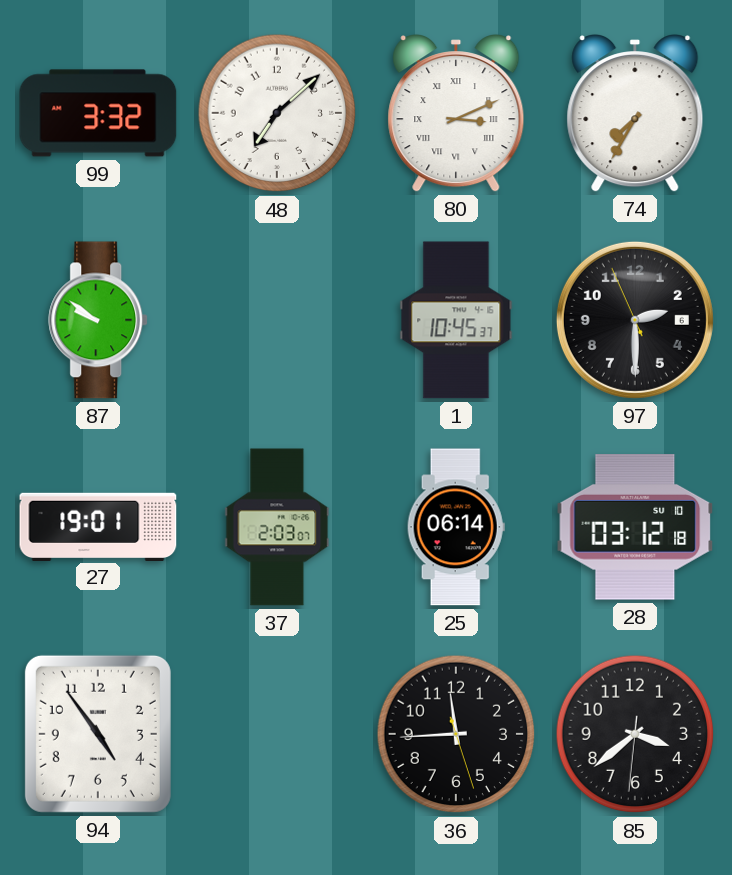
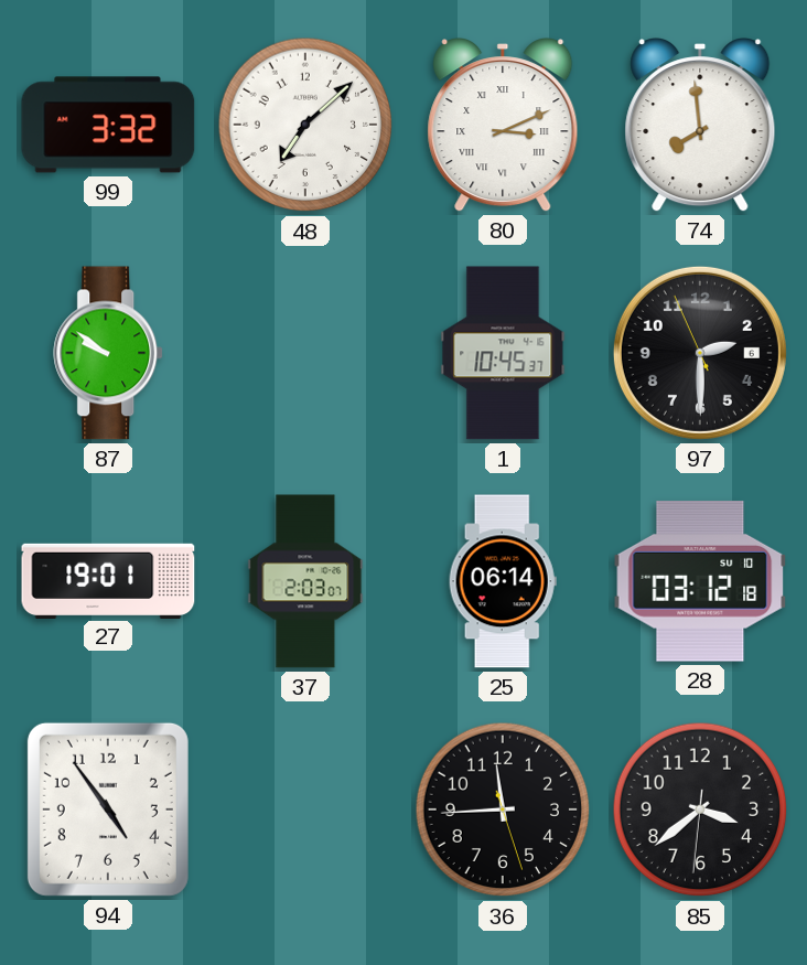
74: 7:35 -> 7:59
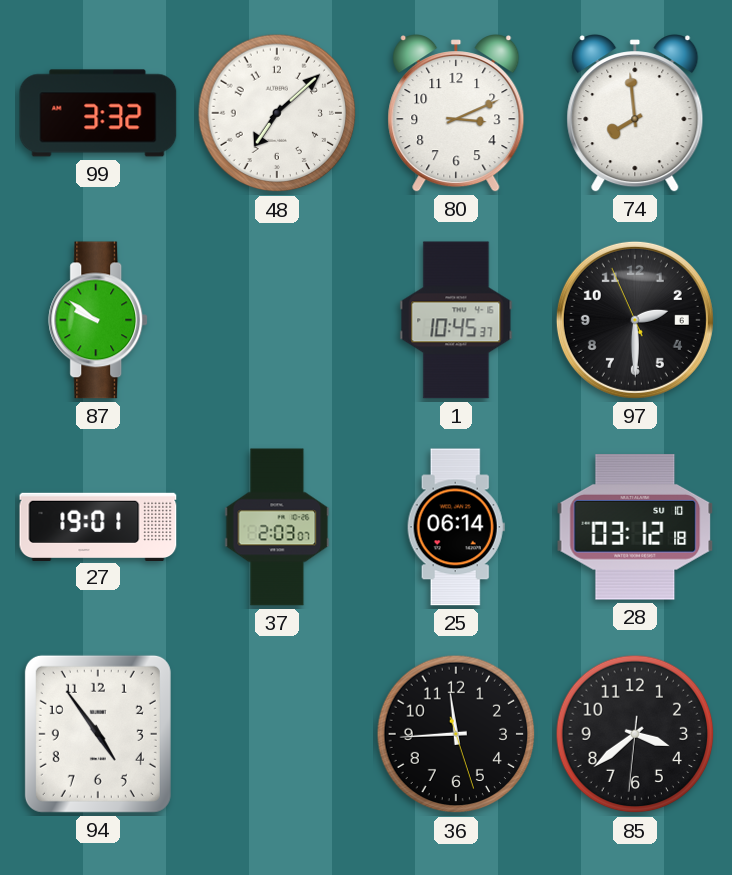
80 numerals: Roman -> Arabic
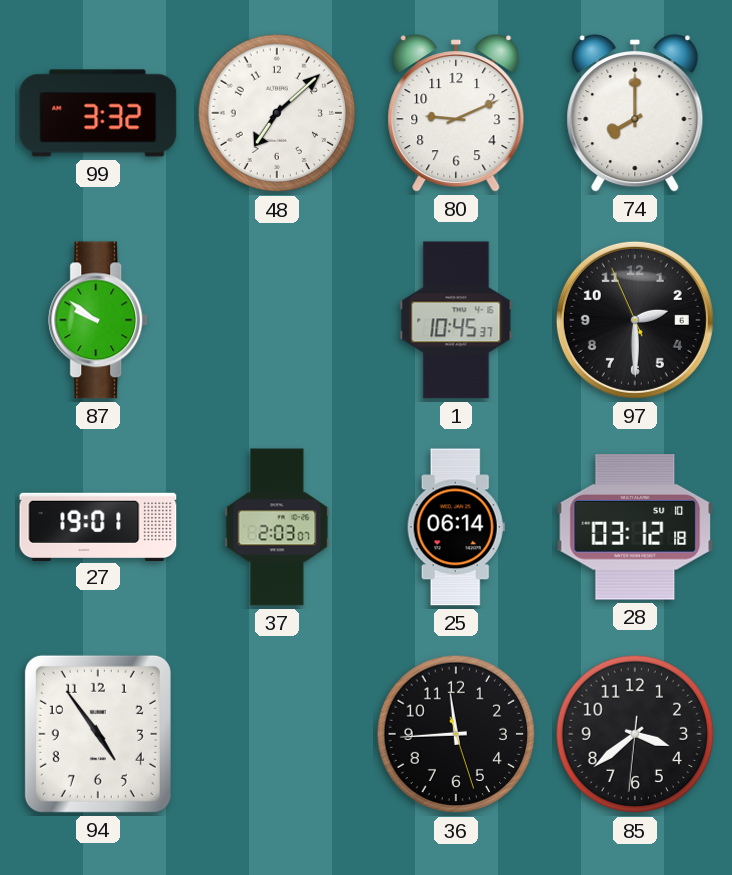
80: 3:11 -> 9:11
74: 7:59 -> 8:00
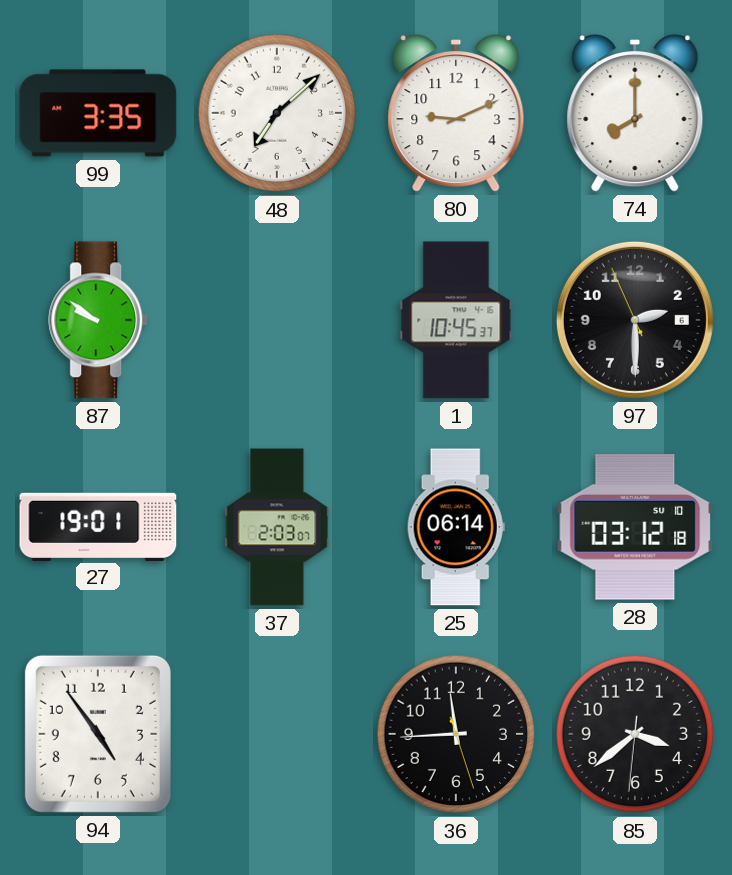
99: 3:32 -> 3:35
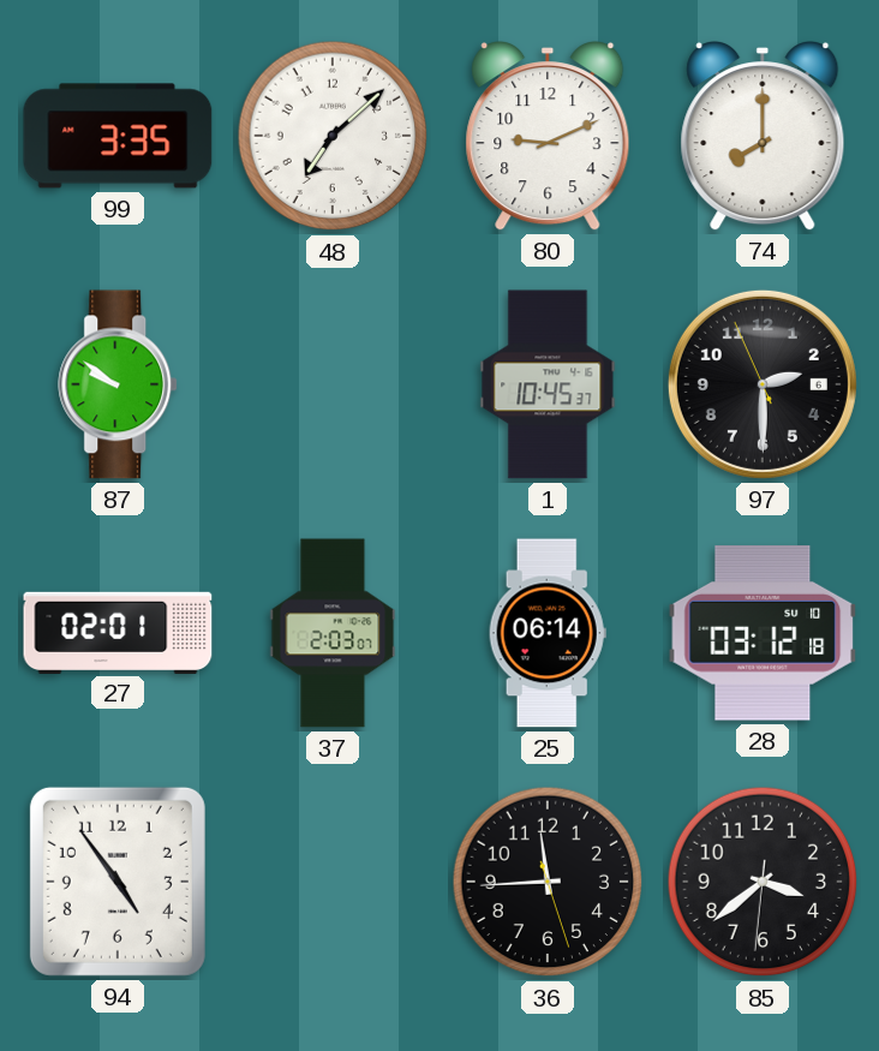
27: 19:01 -> 02:01
